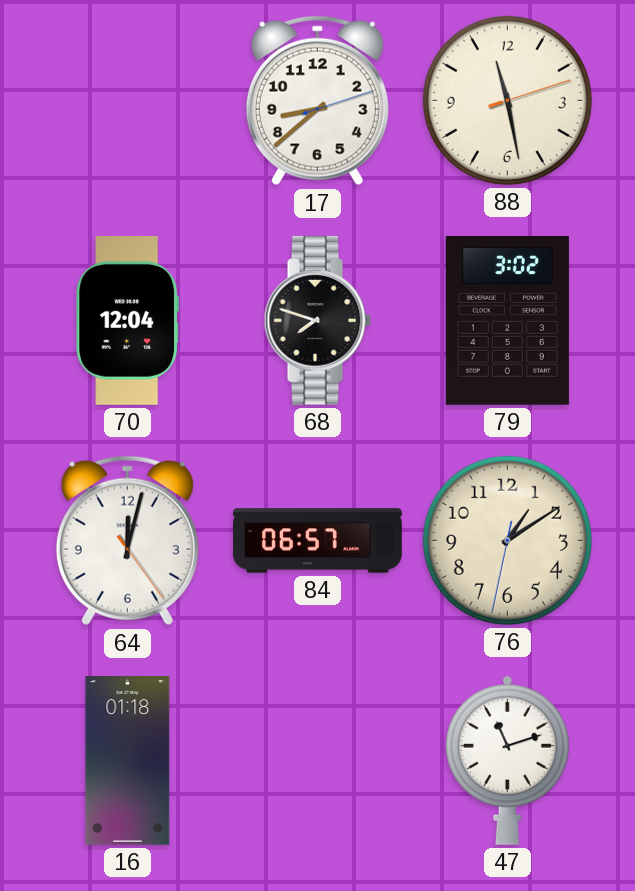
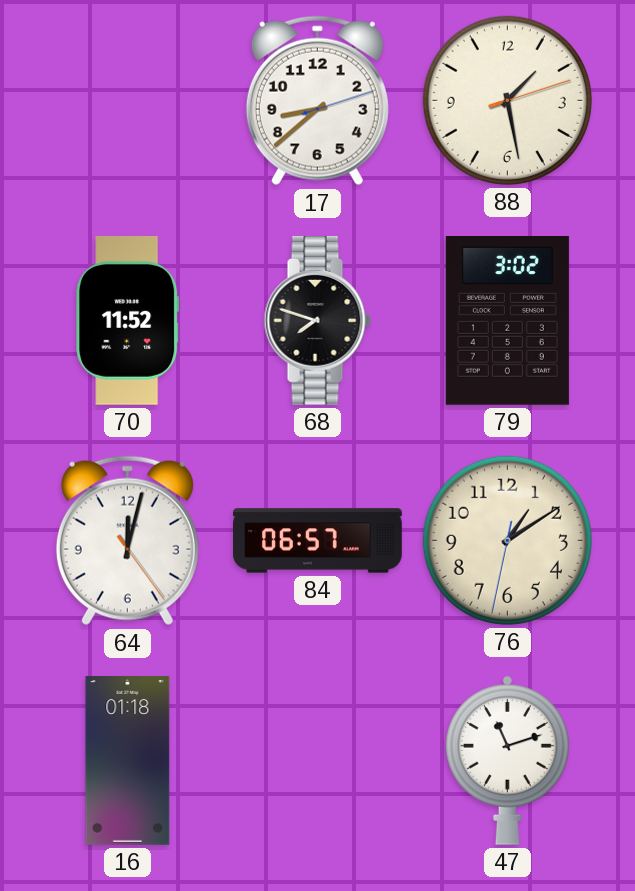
88: 11:28 -> 1:28
70: 12:04 -> 11:52
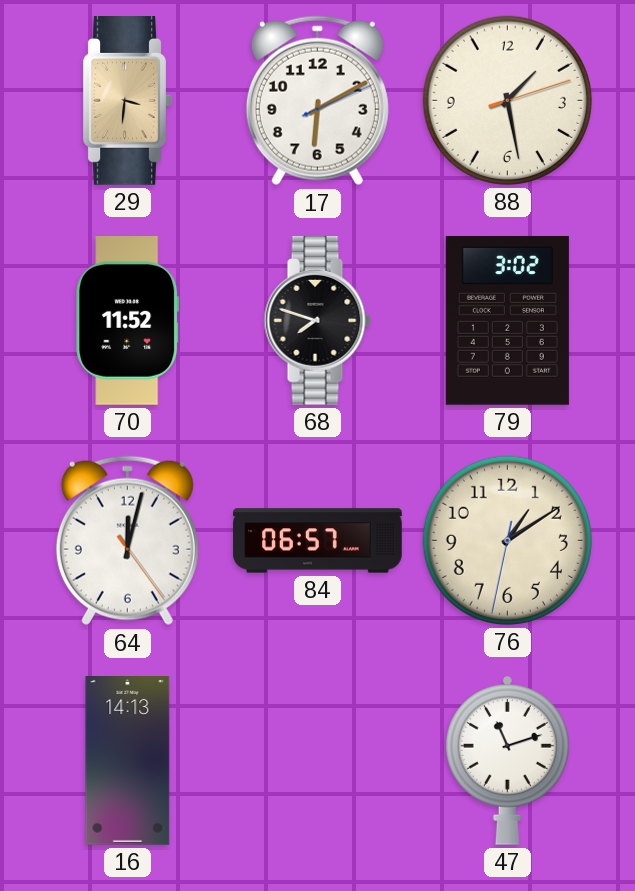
29: none -> 3:31
17: 8:38 -> 6:10
16: 01:18 -> 14:13
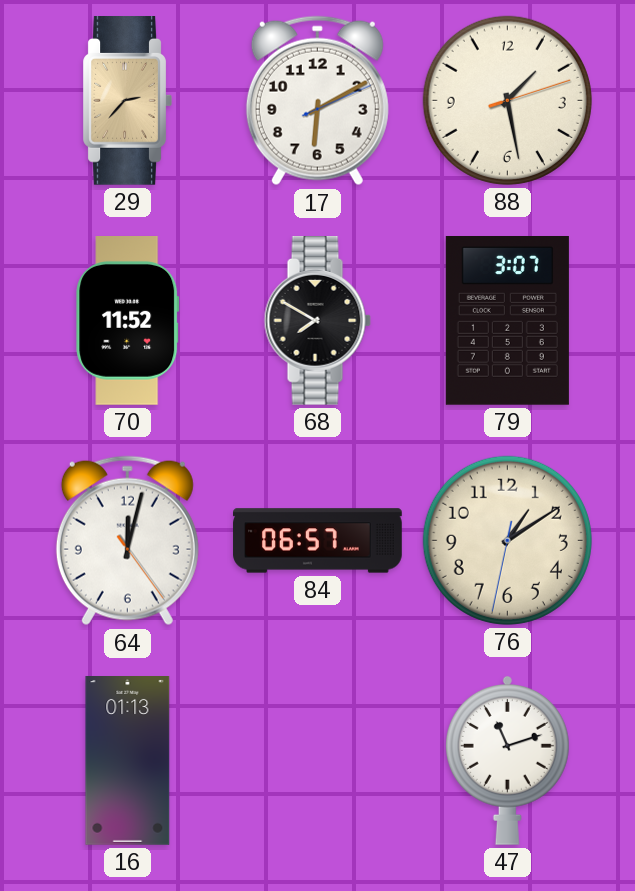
29: 3:31 -> 2:37
68: 7:48 -> 7:50
79: 3:02 -> 3:07
16: 14:13 -> 01:13
